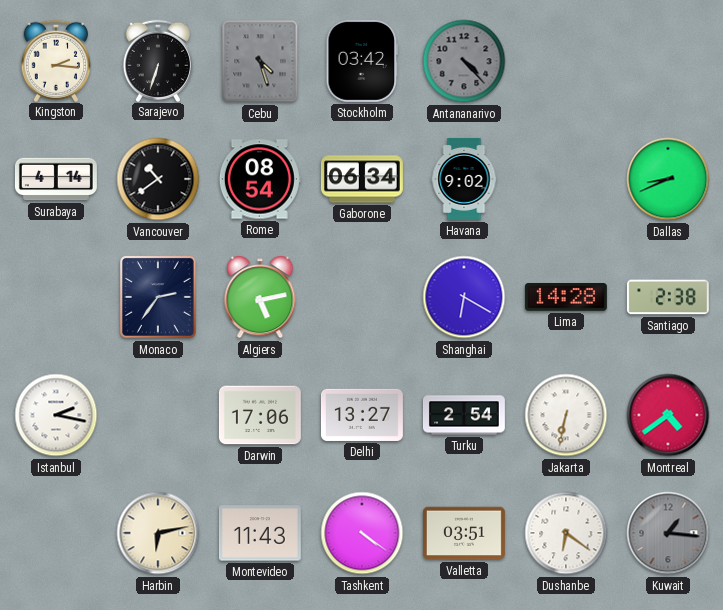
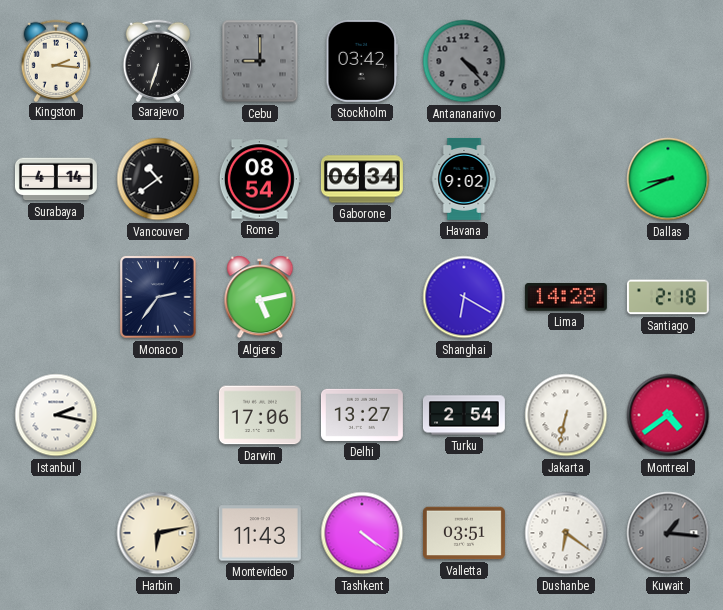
Cebu: 4:27 -> 9:00
Santiago: 2:38 -> 2:18
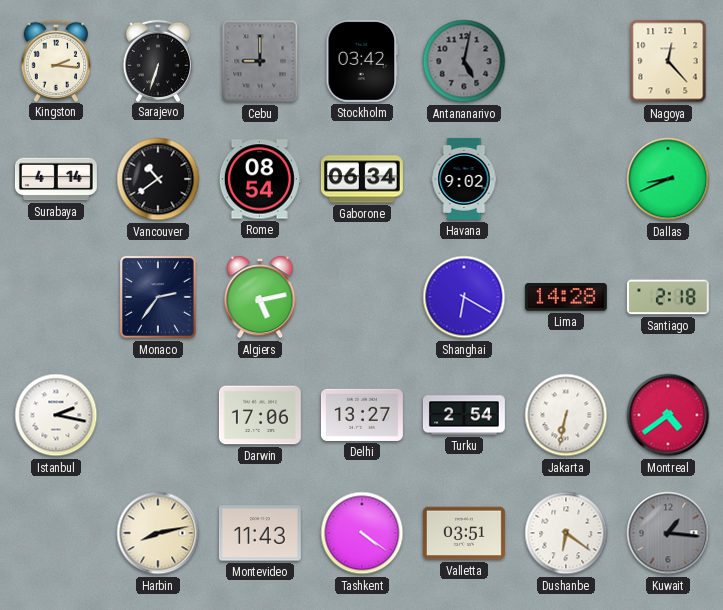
Antananarivo: 4:23 -> 5:02
Nagoya: none -> 12:23
Harbin: 6:13 -> 8:13
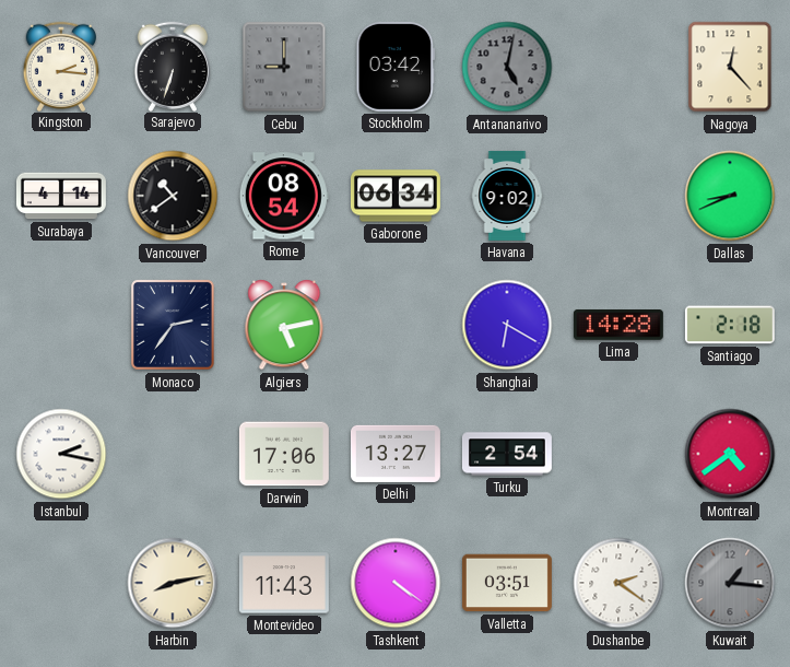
Jakarta: 6:32 -> none
Dushanbe: 6:21 -> 2:21
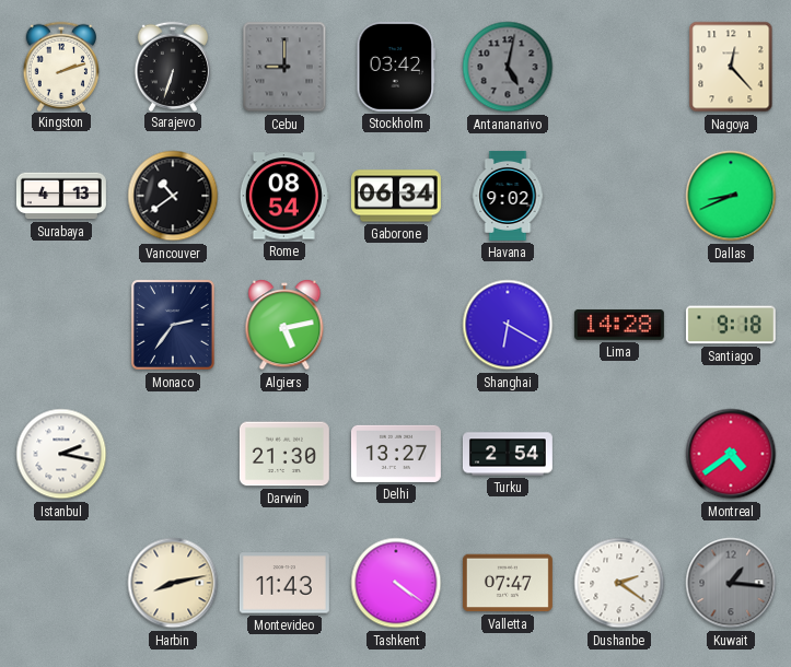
Kingston: 2:16 -> 2:12
Surabaya: 4:14 -> 4:13
Santiago: 2:18 -> 9:18
Darwin: 17:06 -> 21:30
Valletta: 03:51 -> 07:47
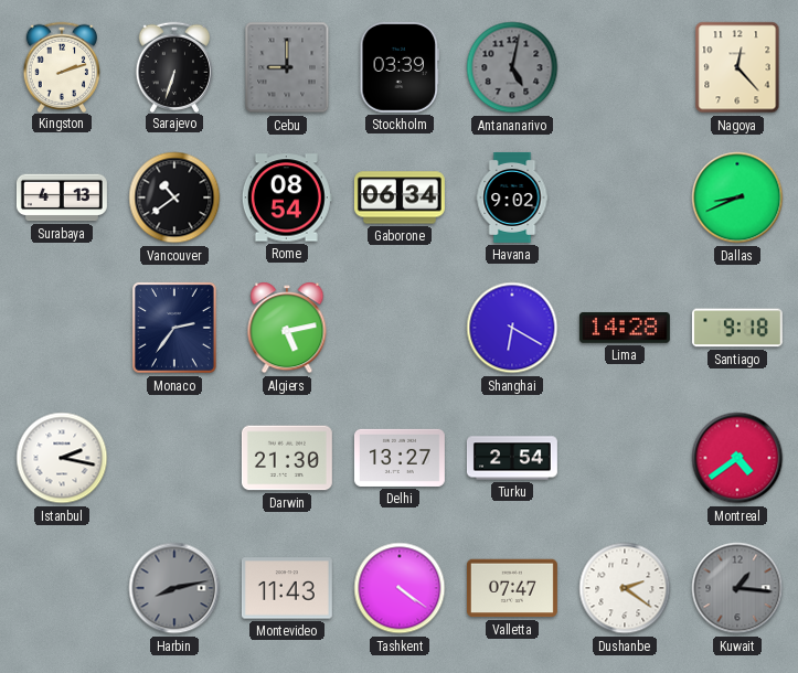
Stockholm: 03:42 -> 03:39
Harbin dial: cream -> grey
